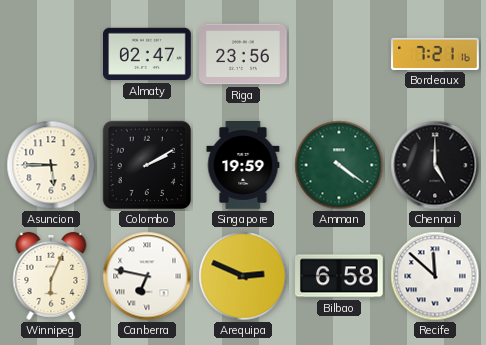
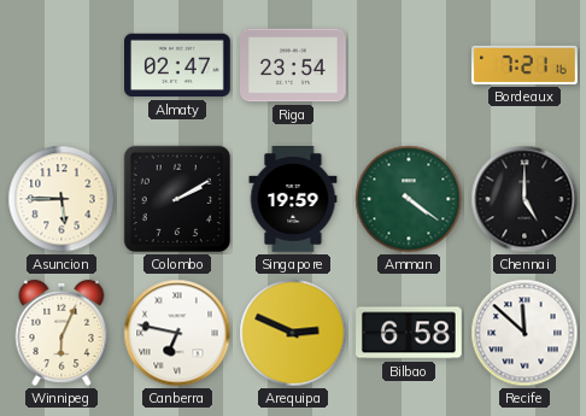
Riga: 23:56 -> 23:54
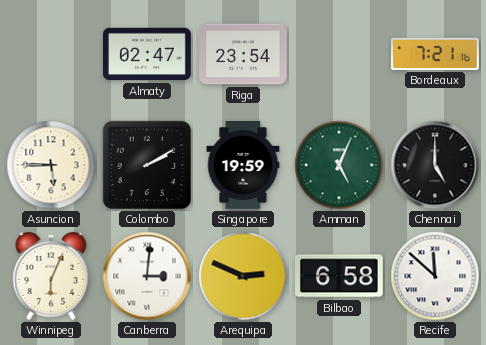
Amman: 4:21 -> 5:04
Canberra: 6:47 -> 3:01
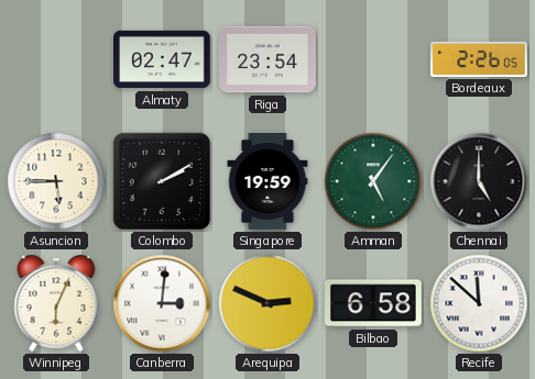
Bordeaux: 7:21 -> 2:26
Amman: 5:04 -> 5:06
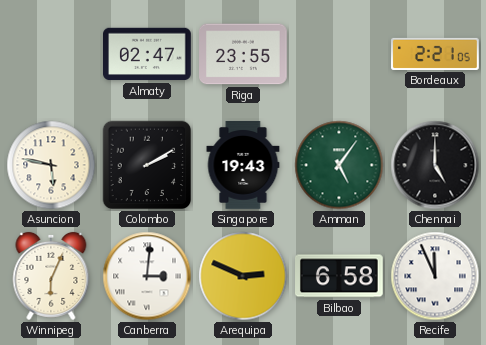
Riga: 23:54 -> 23:55
Bordeaux: 2:26 -> 2:21
Asuncion: 5:45 -> 5:47
Singapore: 19:59 -> 19:43
Recife: 11:52 -> 11:56
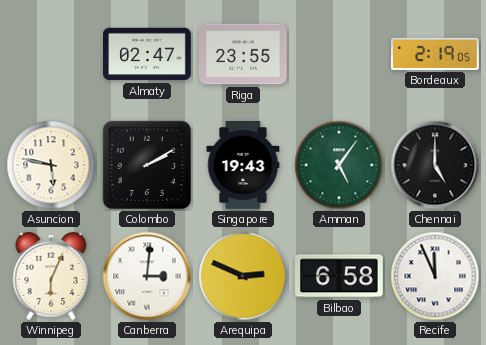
Bordeaux: 2:21 -> 2:19
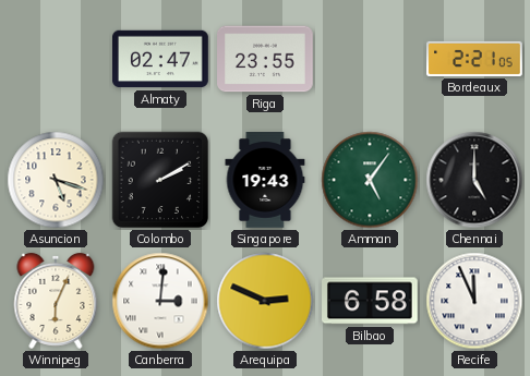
Bordeaux: 2:19 -> 2:21
Asuncion: 5:47 -> 5:18
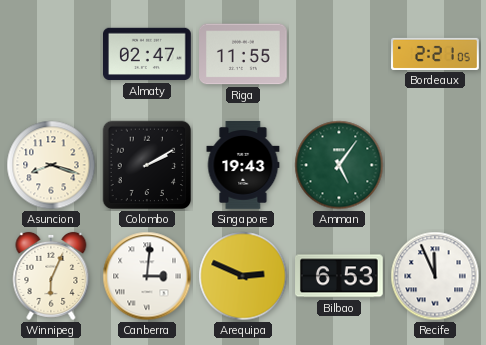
Riga: 23:55 -> 11:55
Asuncion: 5:18 -> 8:18
Chennai: 5:00 -> none
Bilbao: 6:58 -> 6:53
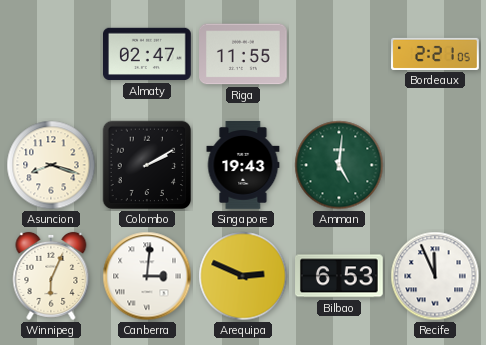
Amman: 5:06 -> 5:01
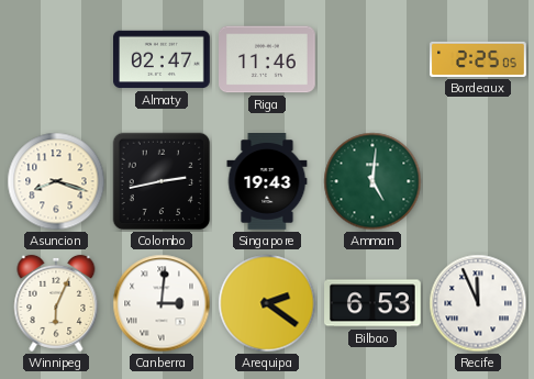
Riga: 11:55 -> 11:46
Bordeaux: 2:21 -> 2:25
Colombo: 2:10 -> 2:43
Arequipa: 2:49 -> 2:21
